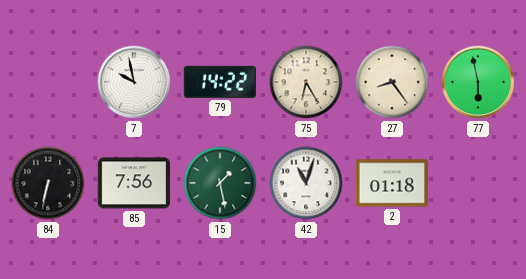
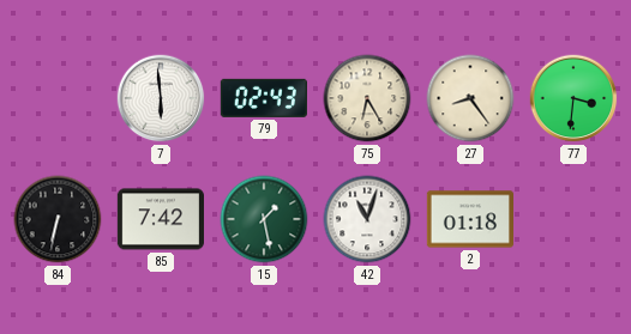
7: 9:58 -> 5:59
79: 14:22 -> 02:43
77: 5:58 -> 3:31
85: 7:56 -> 7:42
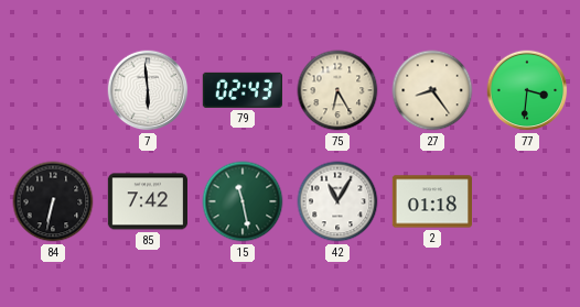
15: 1:28 -> 11:28
42: 11:03 -> 11:05
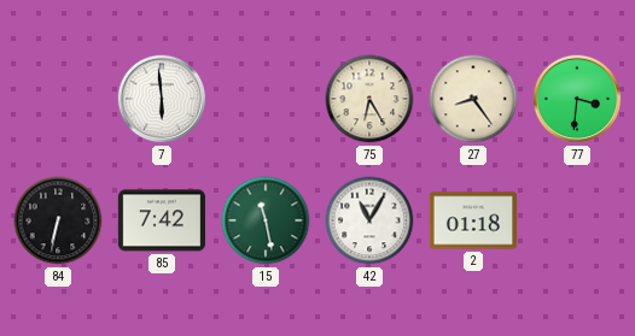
79: 02:43 -> none
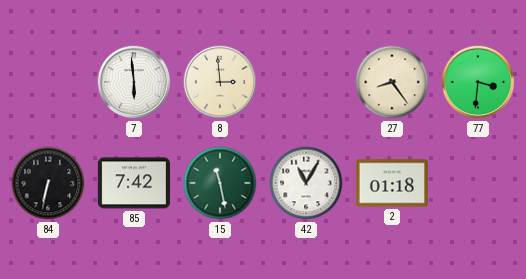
8: none -> 2:59
75: 6:25 -> none
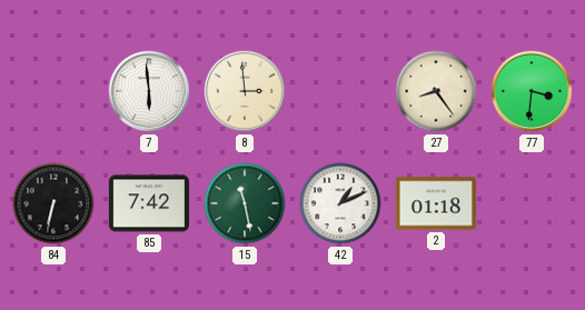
42: 11:05 -> 1:11
